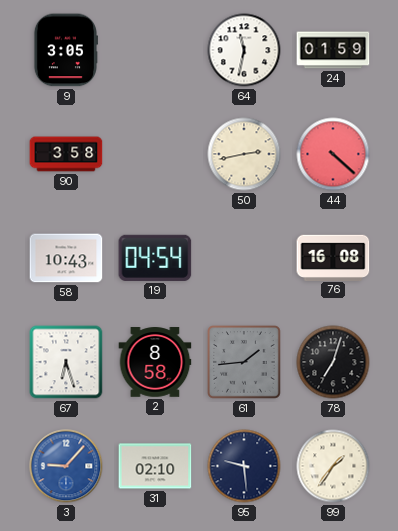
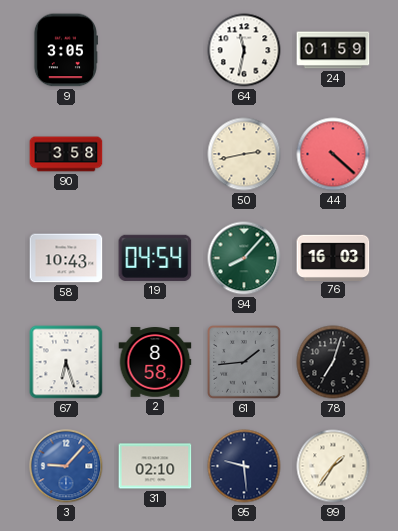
94: none -> 8:07
76: 16:08 -> 16:03
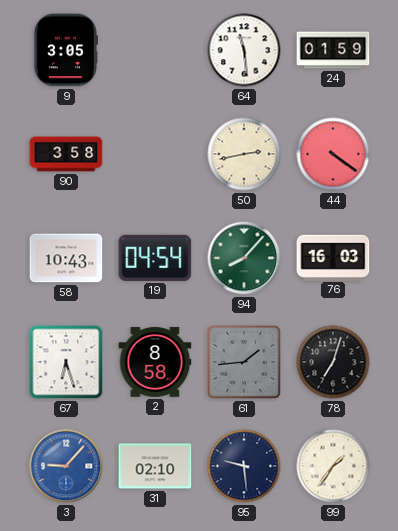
64: 11:32 -> 11:29
44: 4:22 -> 4:21
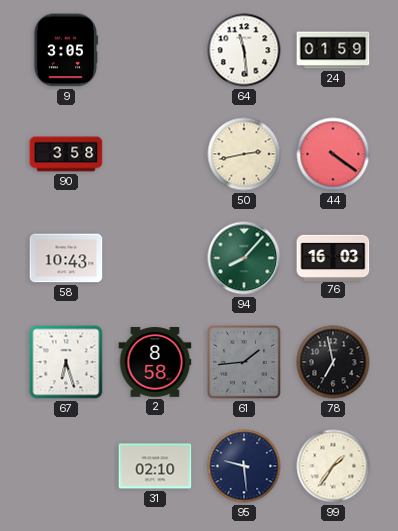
19: 04:54 -> none
78: 7:03 -> 6:58
3: 9:07 -> none
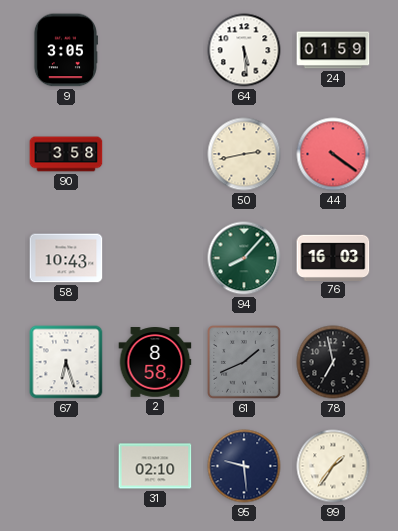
64: 11:29 -> 5:29
61: 1:44 -> 1:41
